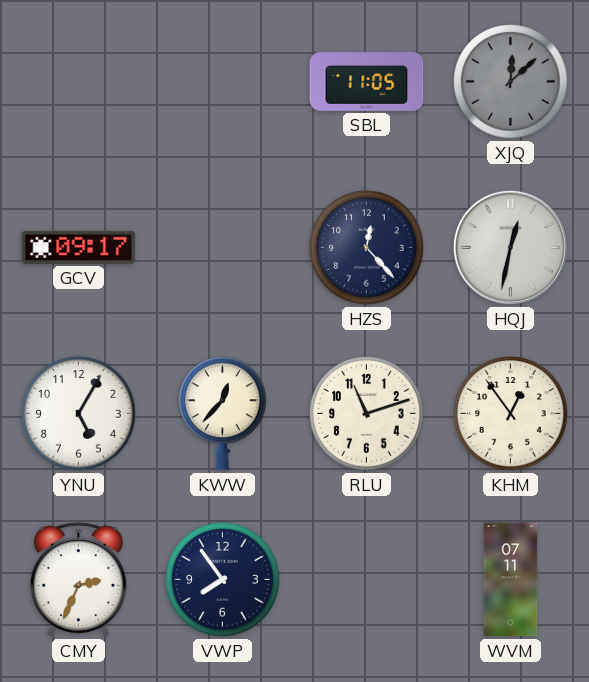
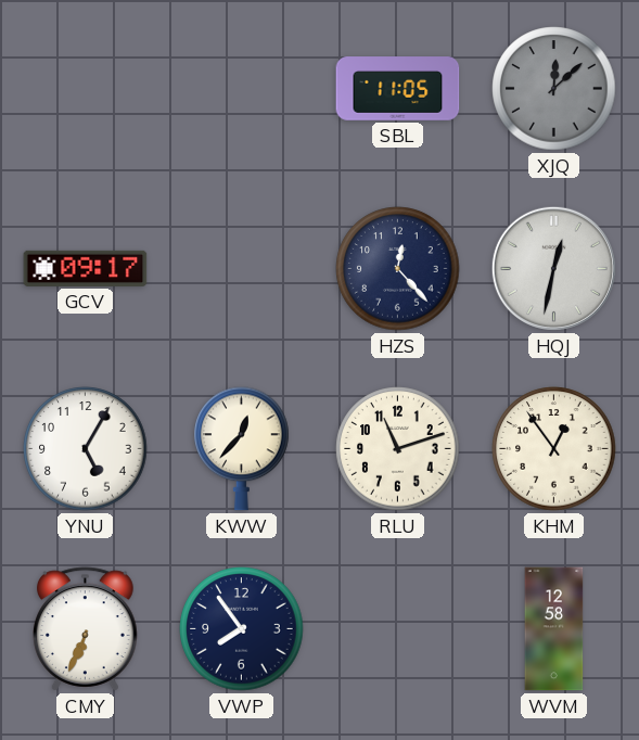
CMY: 2:34 -> 6:34
WVM: 07:11 -> 12:58
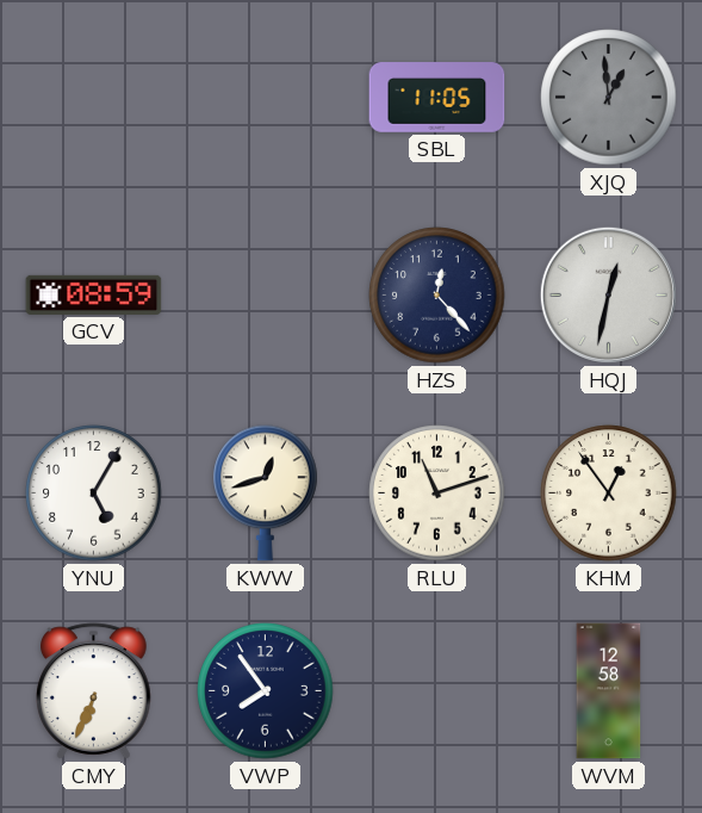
XJQ: 12:08 -> 12:59
GCV: 09:17 -> 08:59
KWW: 12:37 -> 12:42
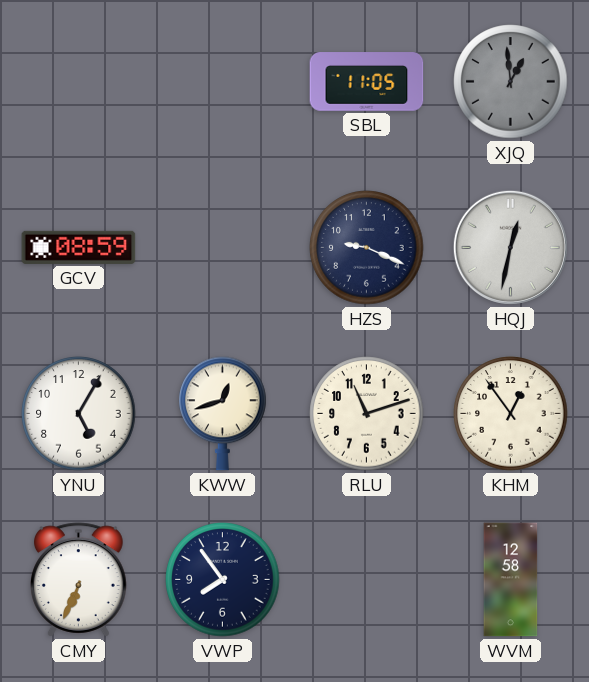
HZS: 12:23 -> 9:19
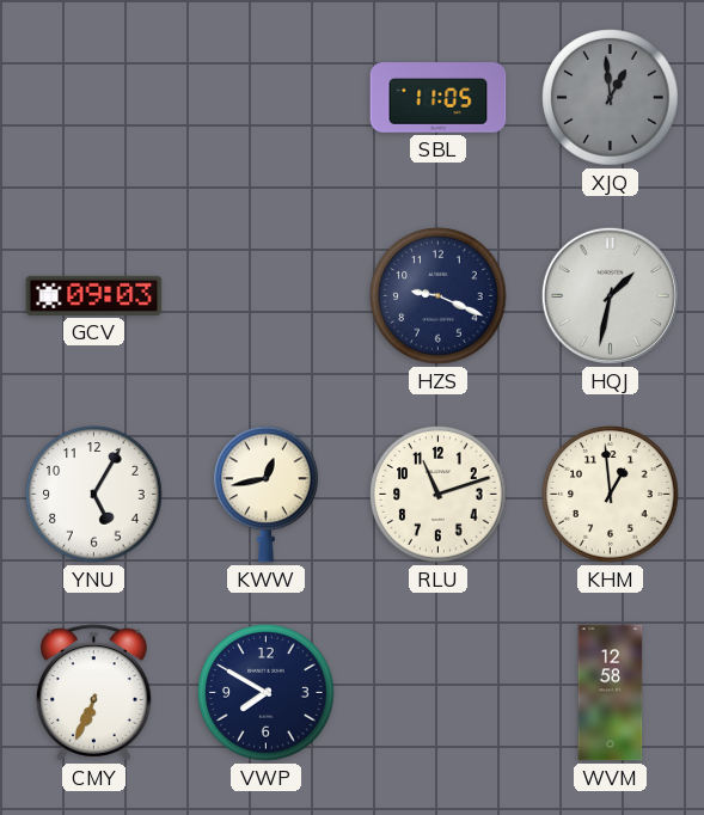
GCV: 08:59 -> 09:03
HQJ: 12:32 -> 1:32
KWW: 12:42 -> 12:43
KHM: 12:54 -> 12:59
VWP: 7:54 -> 7:50
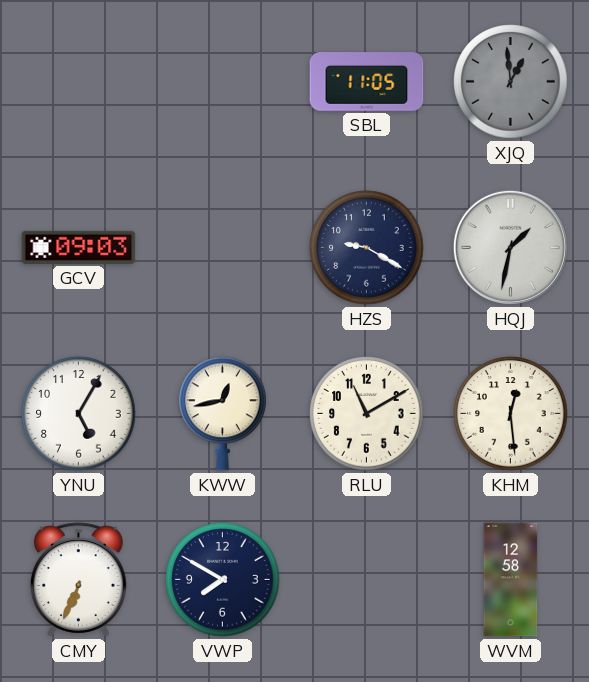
HZS: 9:19 -> 9:20
RLU: 11:12 -> 11:10
KHM: 12:59 -> 12:29
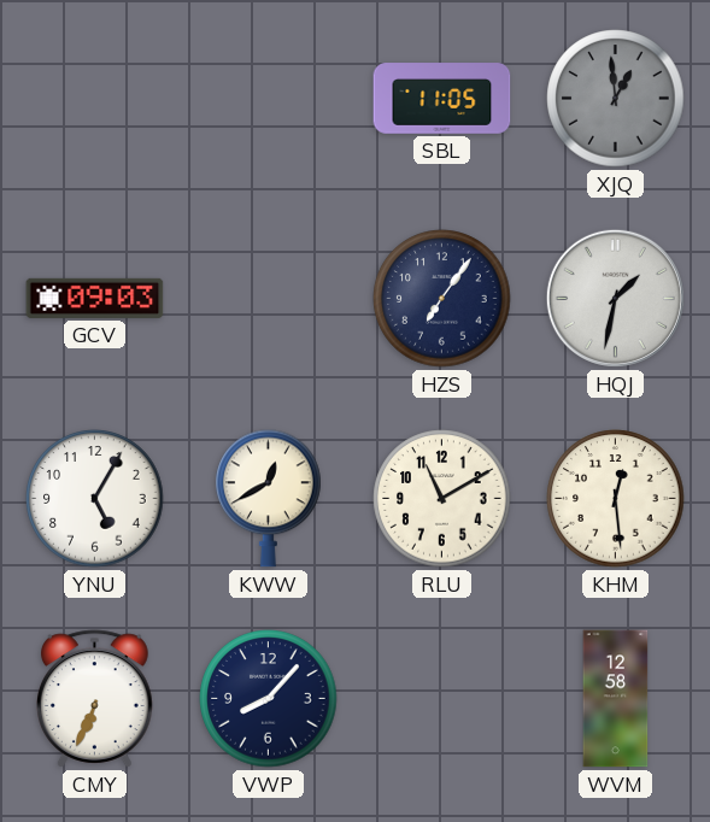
HZS: 9:20 -> 7:06
KWW: 12:43 -> 12:40
VWP: 7:50 -> 8:07
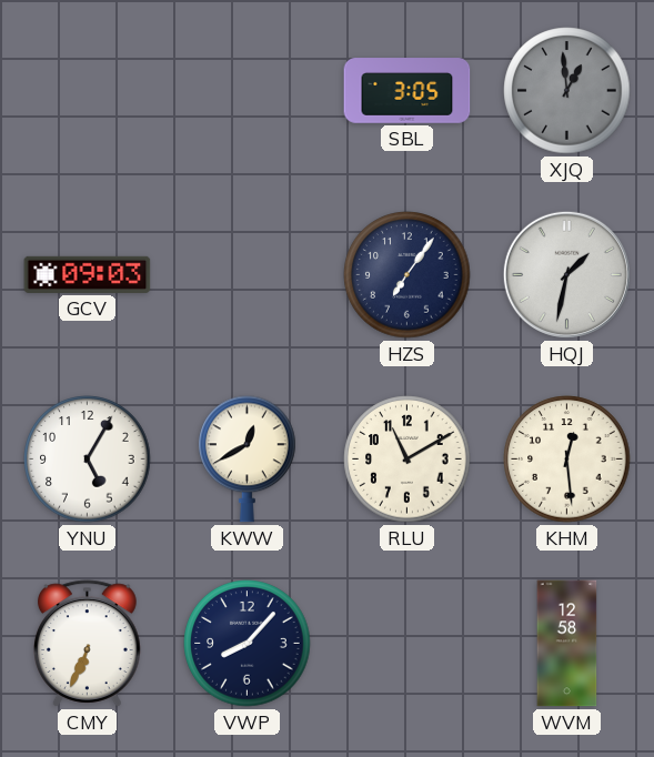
SBL: 11:05 -> 3:05
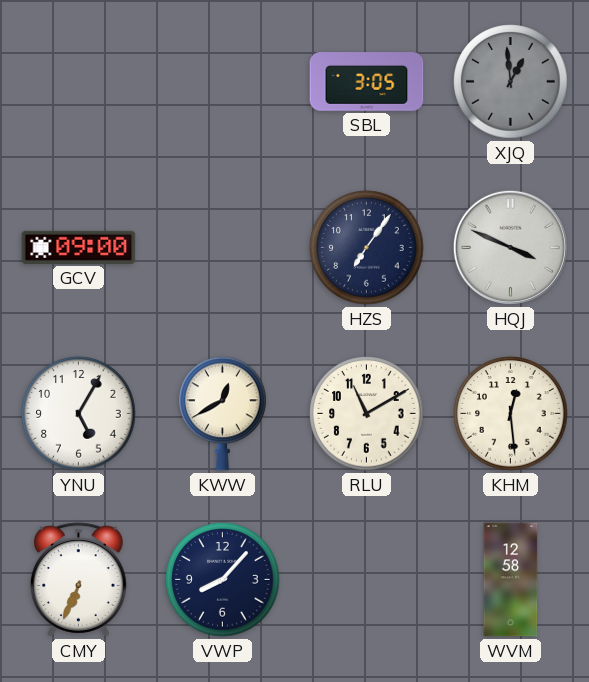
GCV: 09:03 -> 09:00
HQJ: 1:32 -> 3:49
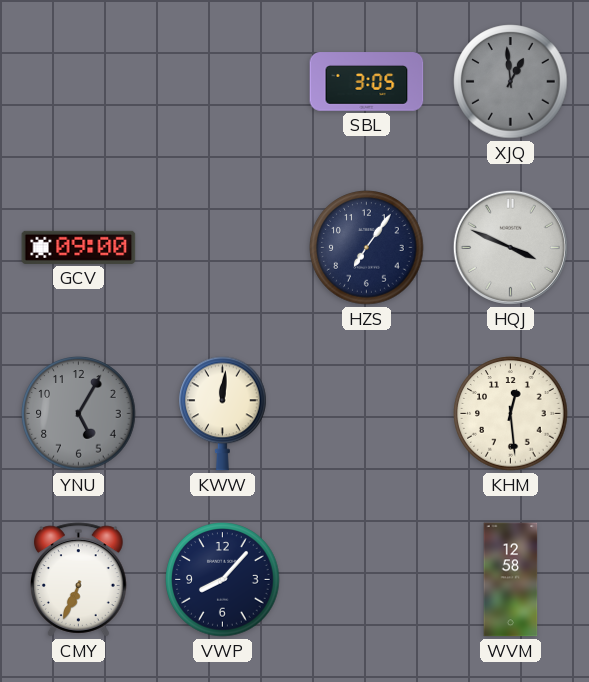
YNU dial: white -> grey
KWW: 12:40 -> 12:01
RLU: 11:10 -> none
